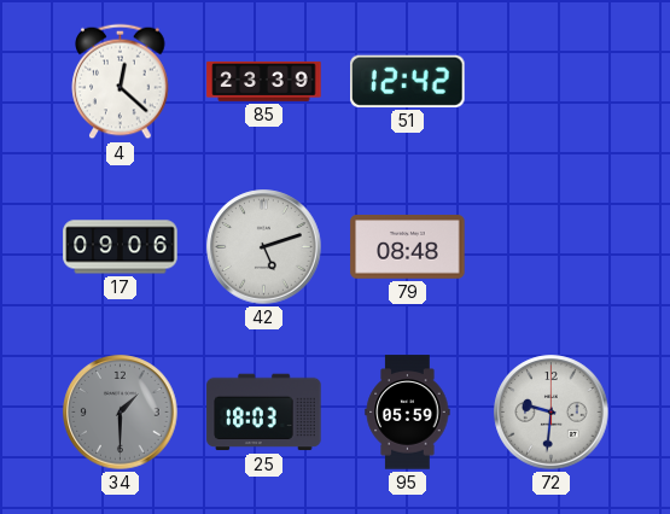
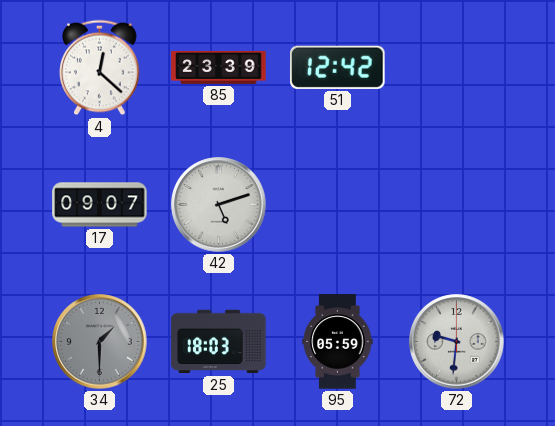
17: 09:06 -> 09:07
79: 08:48 -> none
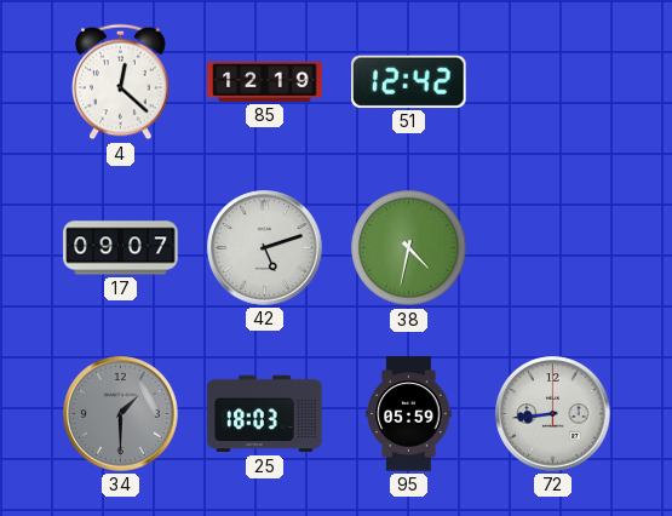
85: 23:39 -> 12:19
38: none -> 4:32
72: 9:31 -> 8:44
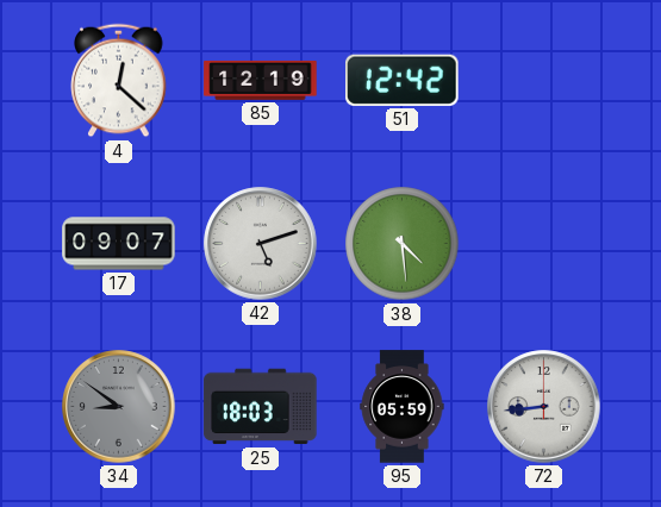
38: 4:32 -> 4:29
34: 1:30 -> 8:51
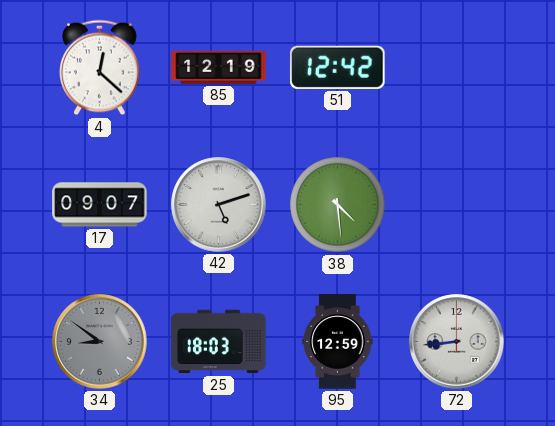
95: 05:59 -> 12:59
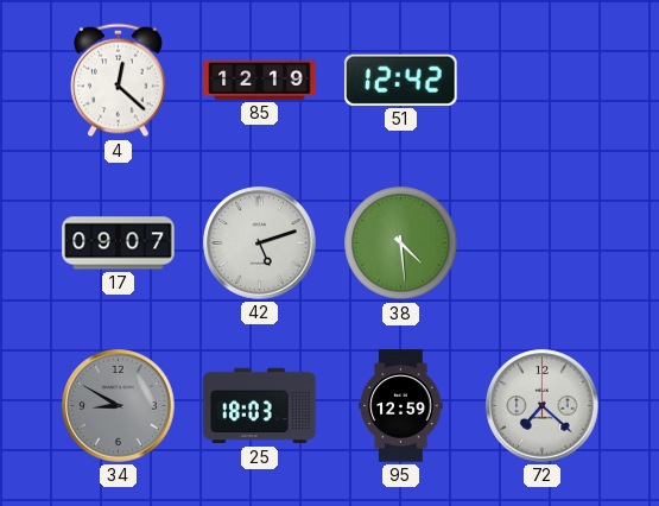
34: 8:51 -> 8:50
72: 8:44 -> 7:22
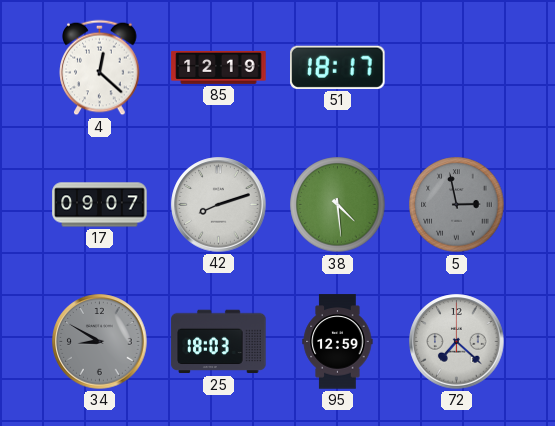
51: 12:42 -> 18:17
42: 5:12 -> 8:12
5: none -> 2:58
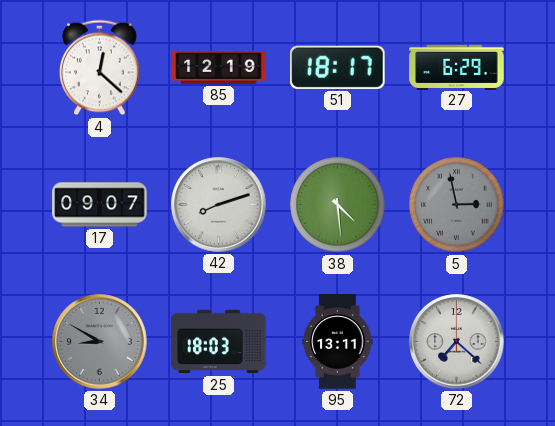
27: none -> 6:29
95: 12:59 -> 13:11
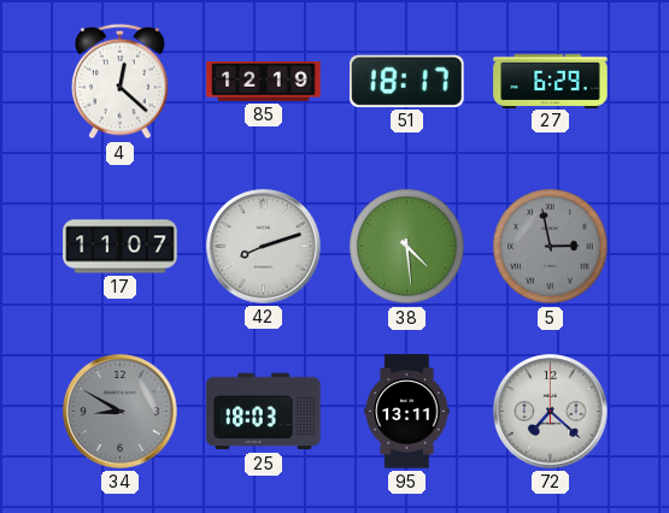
17: 09:07 -> 11:07
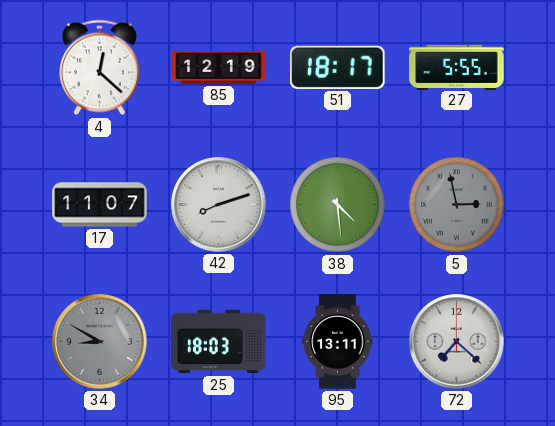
27: 6:29 -> 5:55
